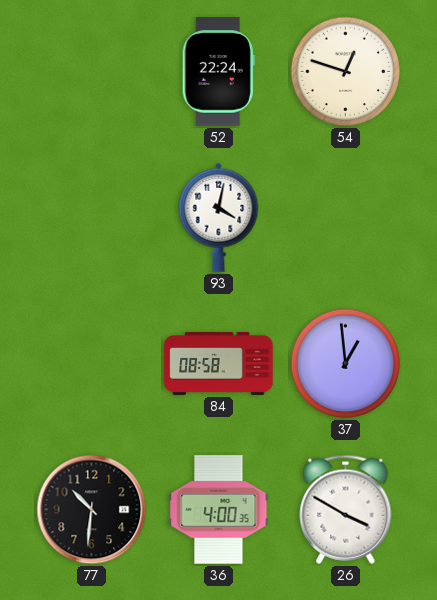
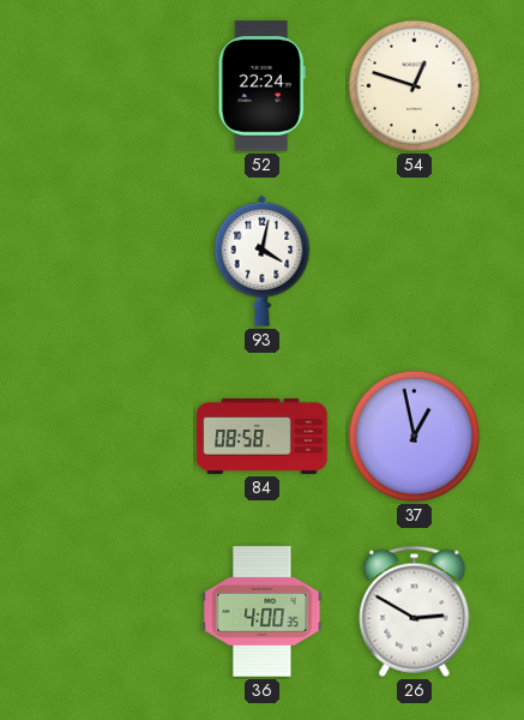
37: 12:59 -> 12:58
77: 10:31 -> none
26: 3:50 -> 2:50
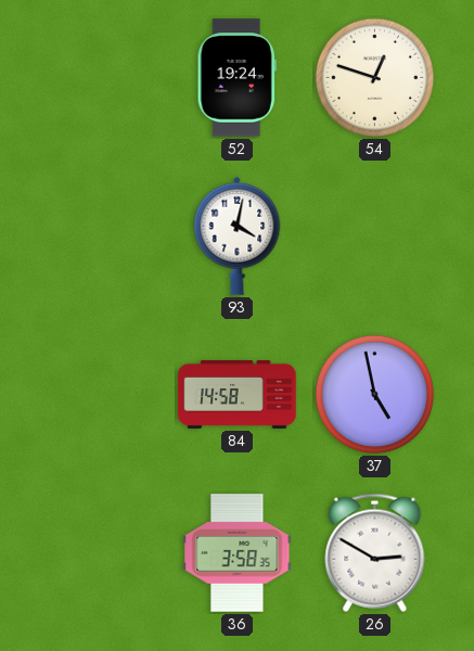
52: 22:24 -> 19:24
84: 08:58 -> 14:58
37: 12:58 -> 4:58
36: 4:00 -> 3:58
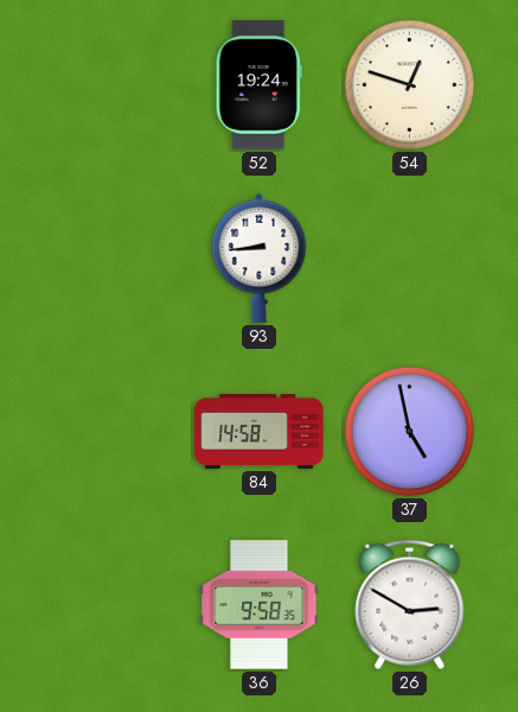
93: 4:02 -> 8:44
36: 3:58 -> 9:58
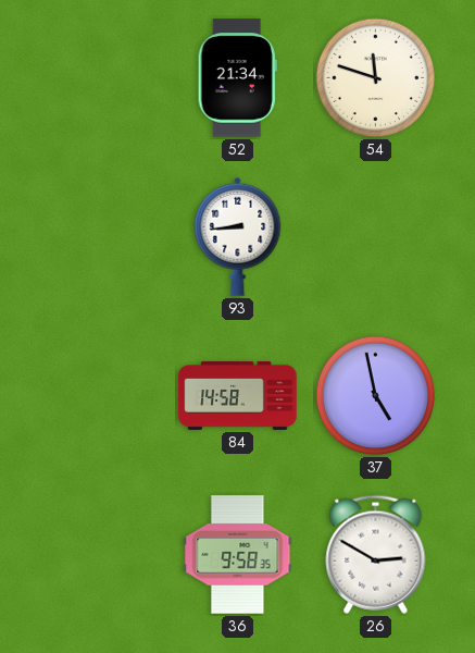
52: 19:24 -> 21:34
54: 12:48 -> 11:48
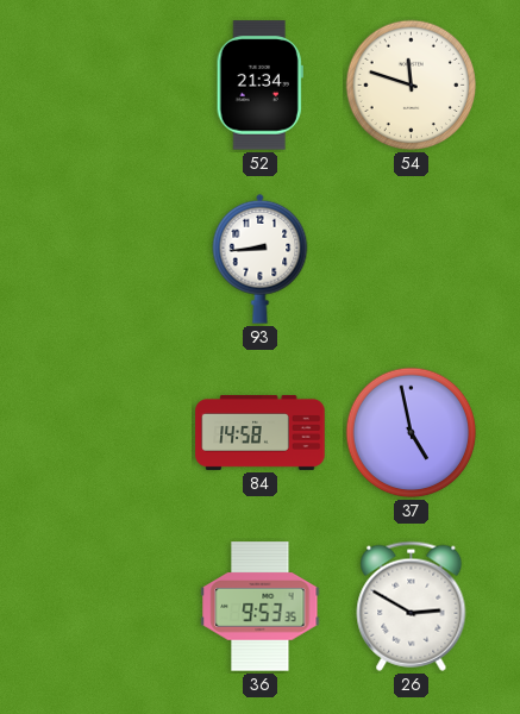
36: 9:58 -> 9:53
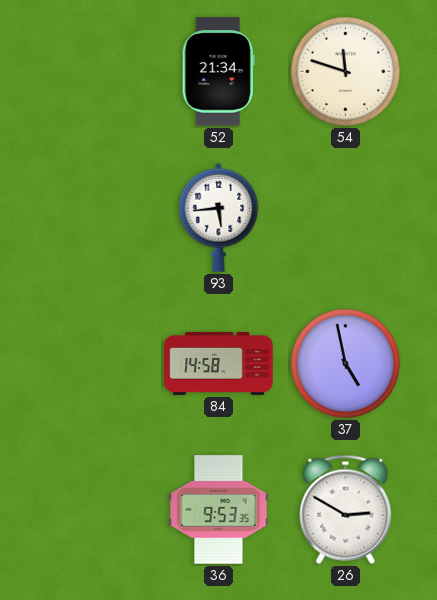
93: 8:44 -> 5:44
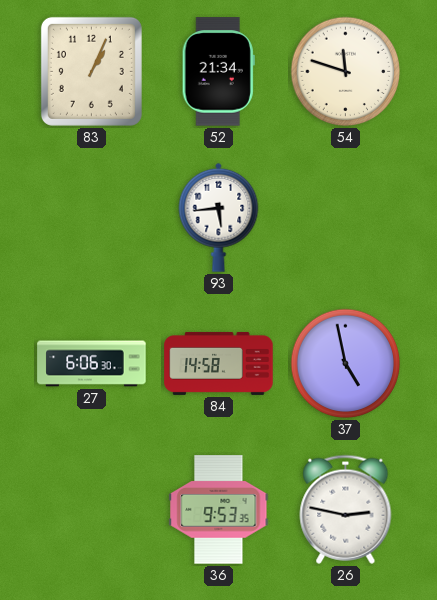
83: none -> 1:04
27: none -> 6:06
26: 2:50 -> 2:47
